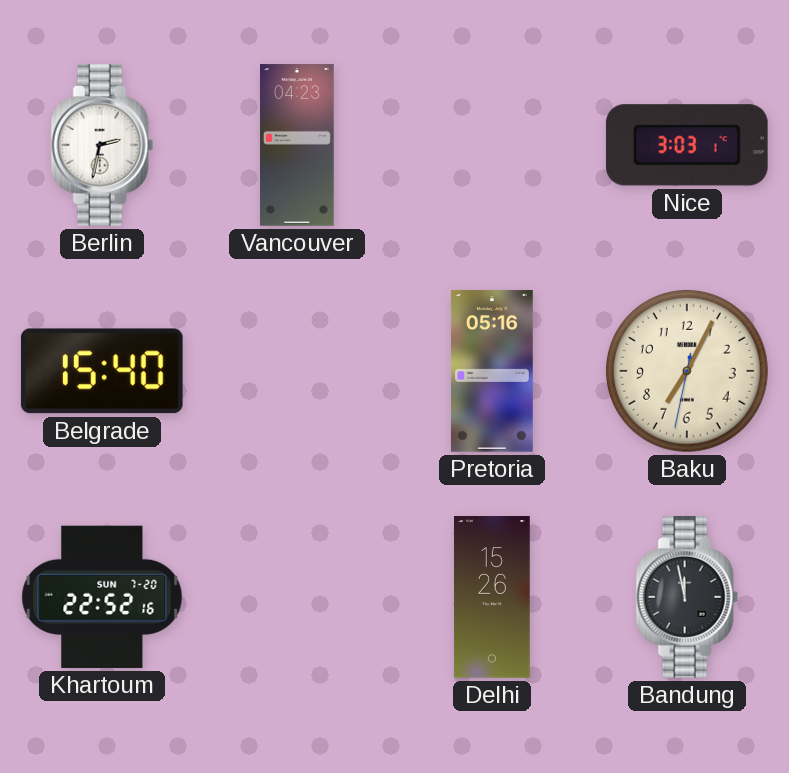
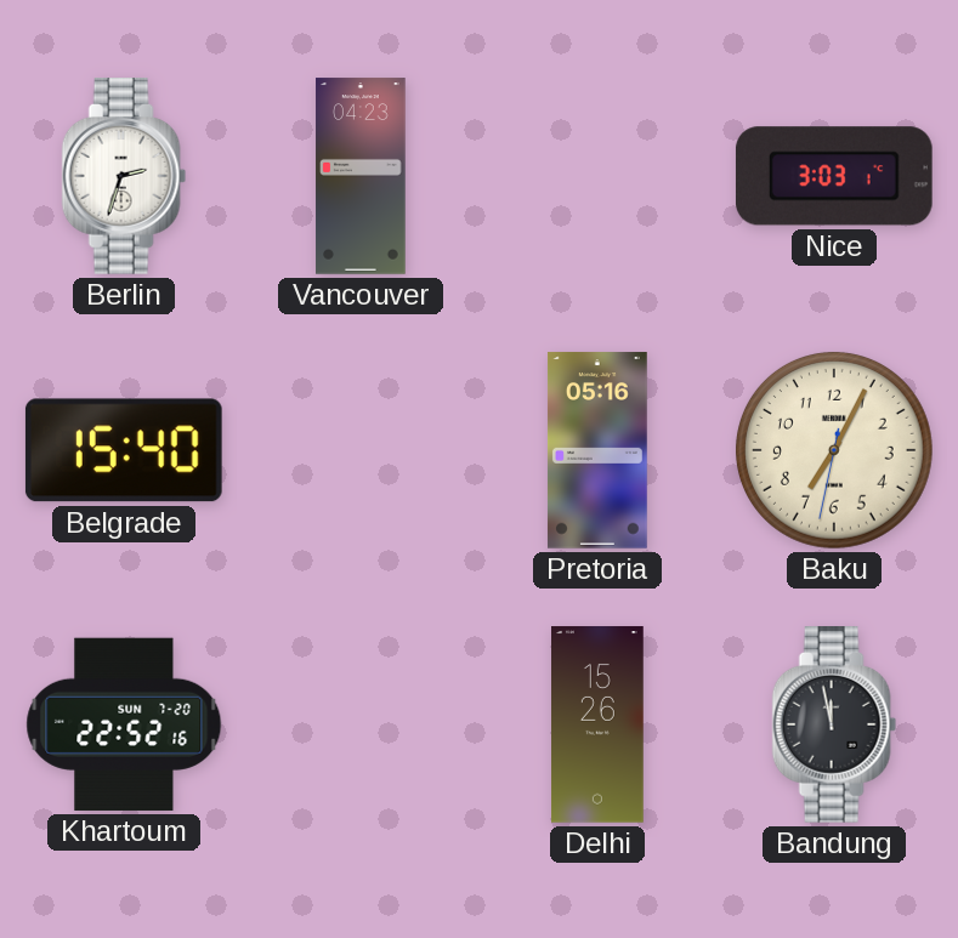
Berlin: 2:32 -> 2:33
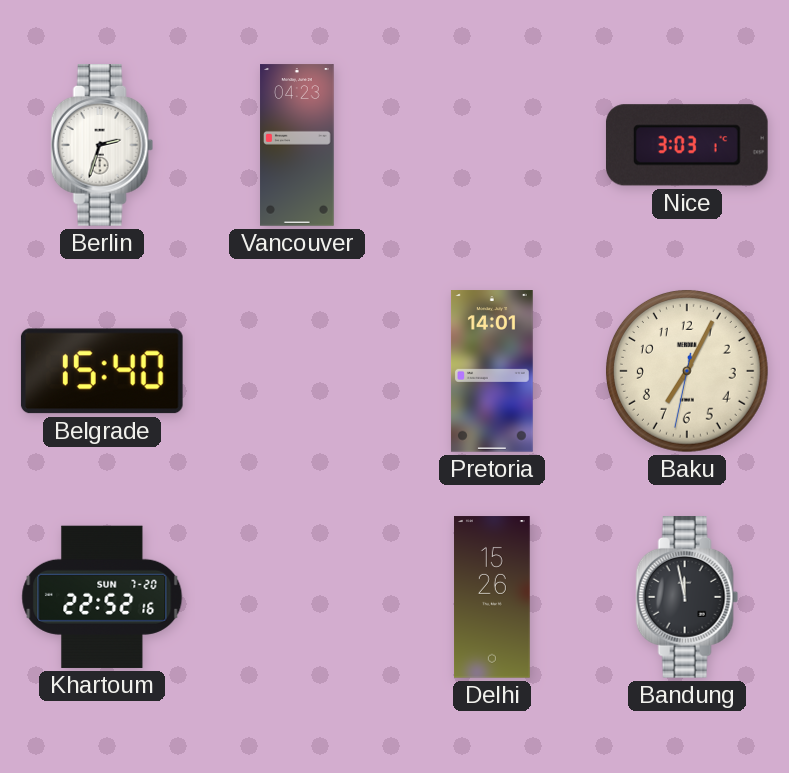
Pretoria: 05:16 -> 14:01
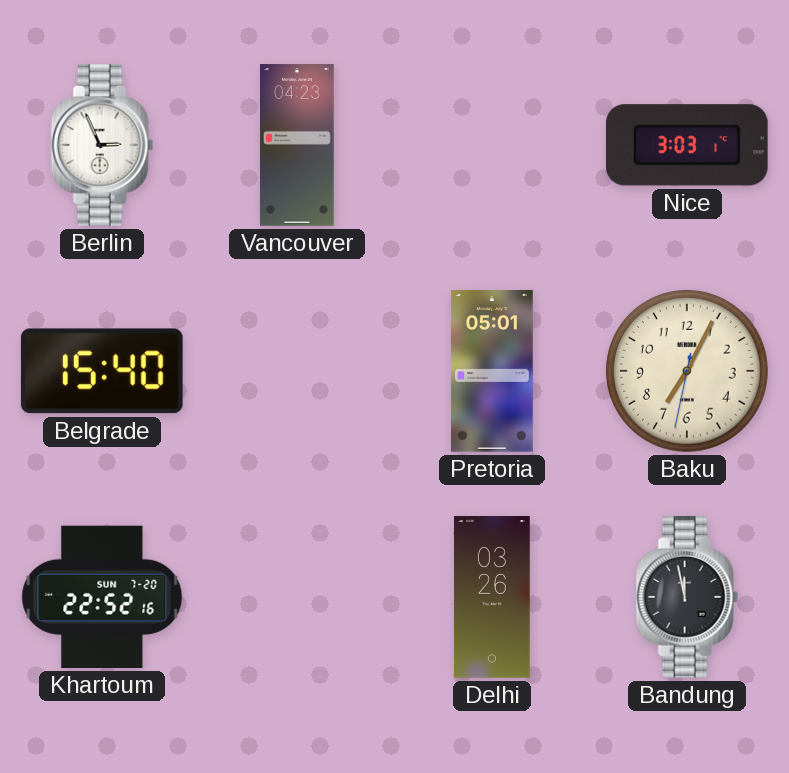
Berlin: 2:33 -> 2:56
Pretoria: 14:01 -> 05:01
Delhi: 15:26 -> 03:26
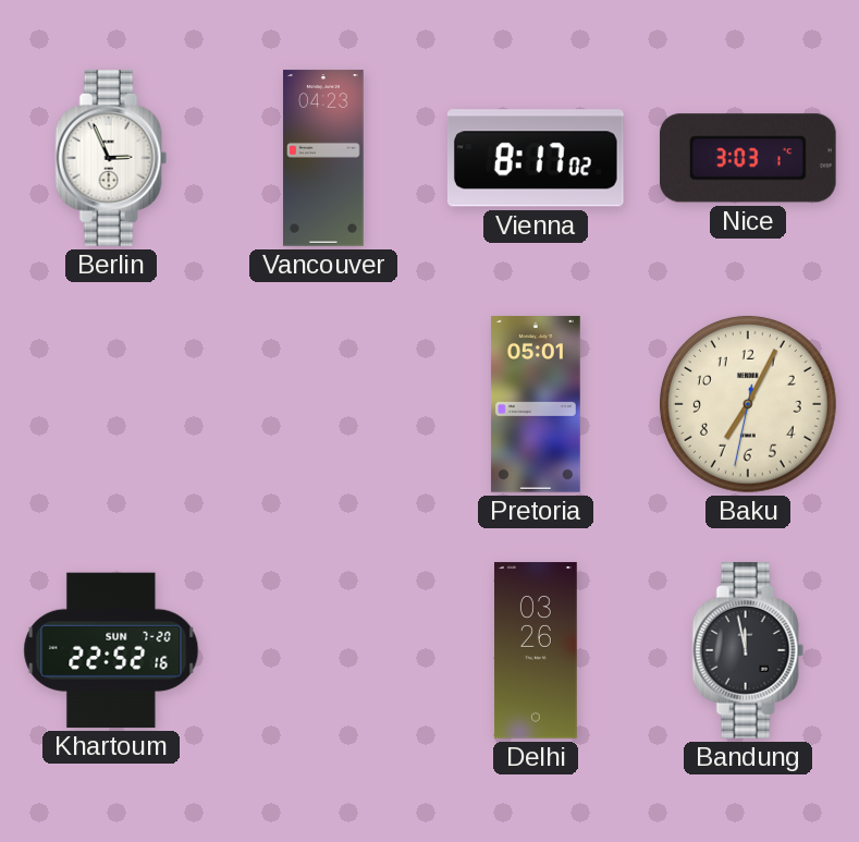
Vienna: none -> 8:17
Belgrade: 15:40 -> none
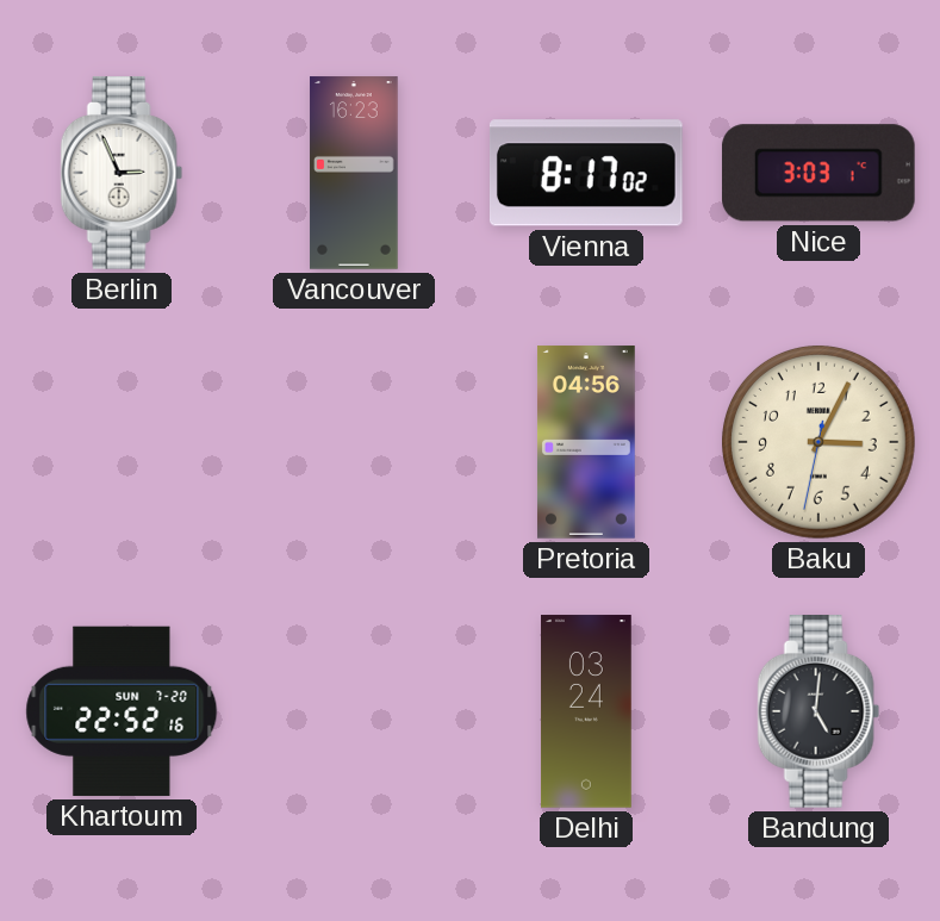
Vancouver: 04:23 -> 16:23
Pretoria: 05:01 -> 04:56
Baku: 7:04 -> 3:04
Delhi: 03:26 -> 03:24
Bandung: 11:58 -> 5:01
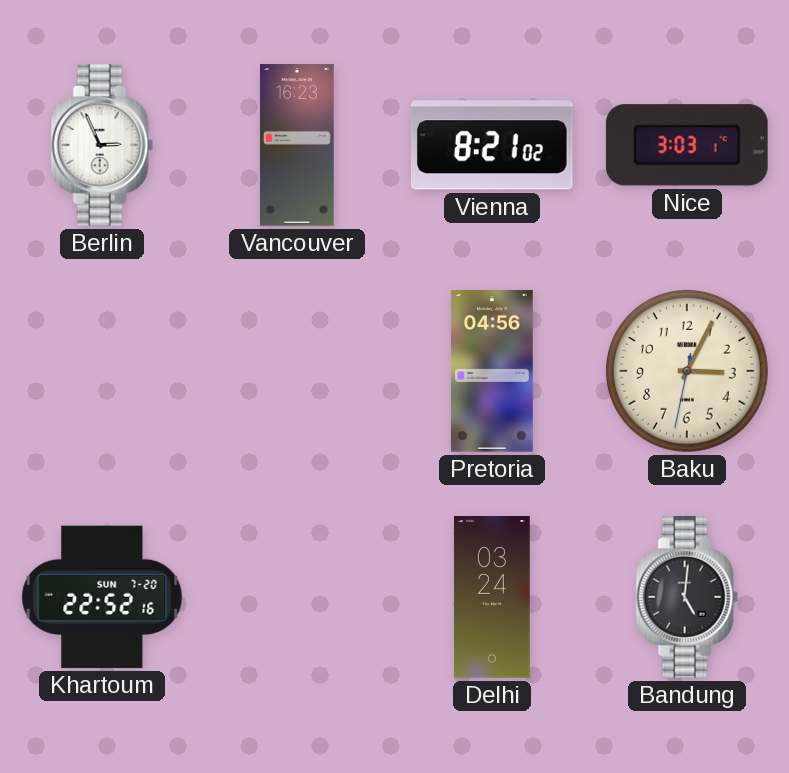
Vienna: 8:17 -> 8:21
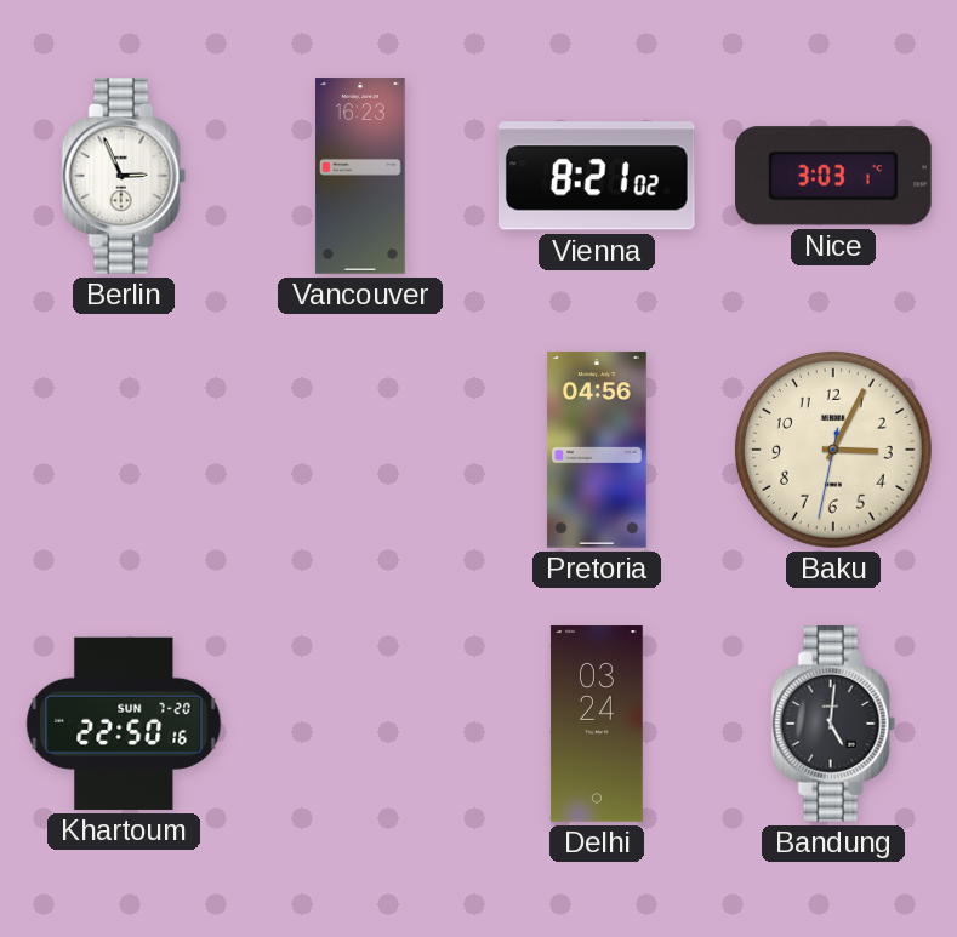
Khartoum: 22:52 -> 22:50
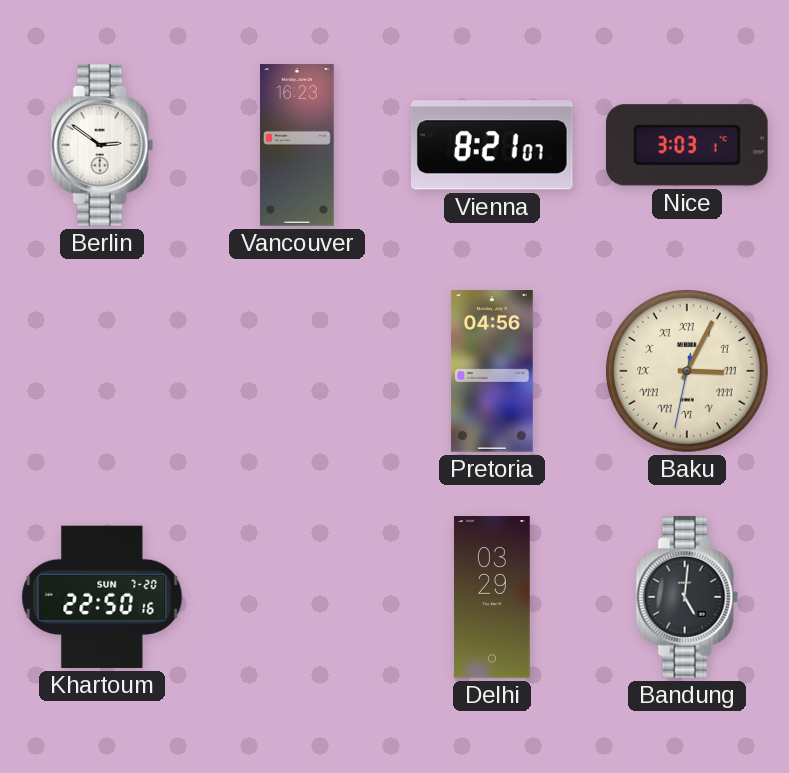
Berlin: 2:56 -> 2:51
Vienna: 8:21:02 -> 8:21:07
Baku numerals: Arabic -> Roman
Delhi: 03:24 -> 03:29
